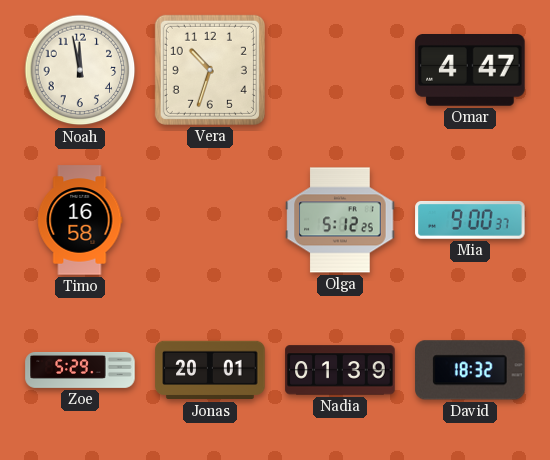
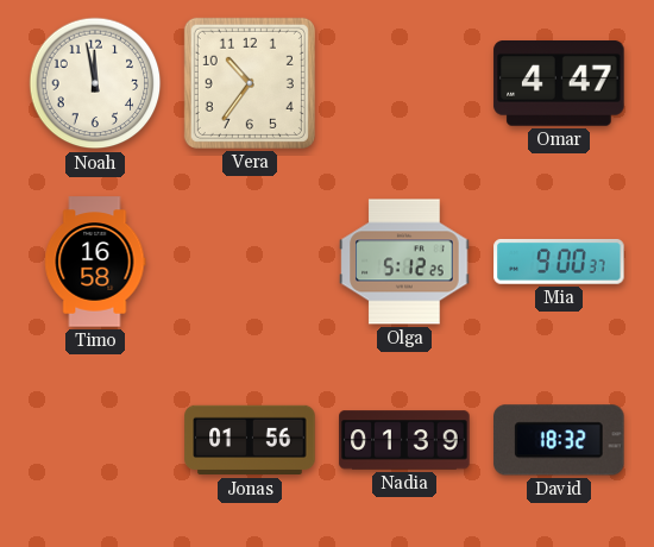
Vera: 10:33 -> 10:36
Zoe: 5:29 -> none
Jonas: 20:01 -> 01:56
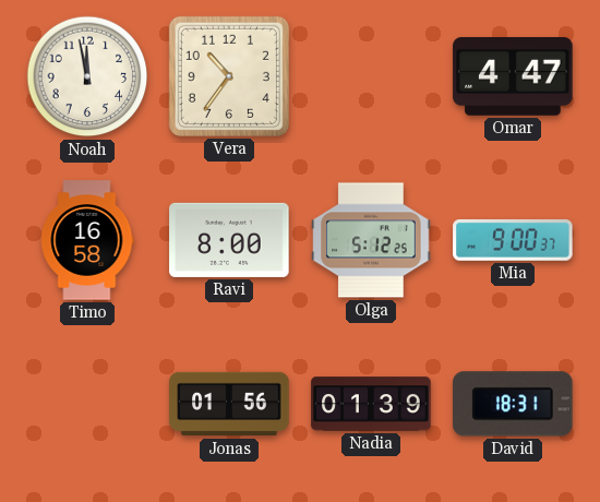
Ravi: none -> 8:00
David: 18:32 -> 18:31
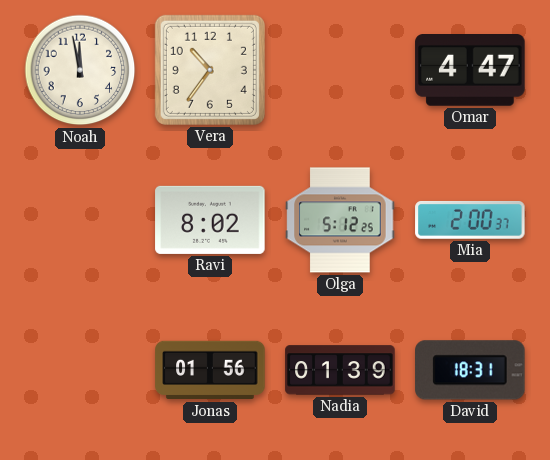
Timo: 16:58 -> none
Ravi: 8:00 -> 8:02
Mia: 9:00 -> 2:00
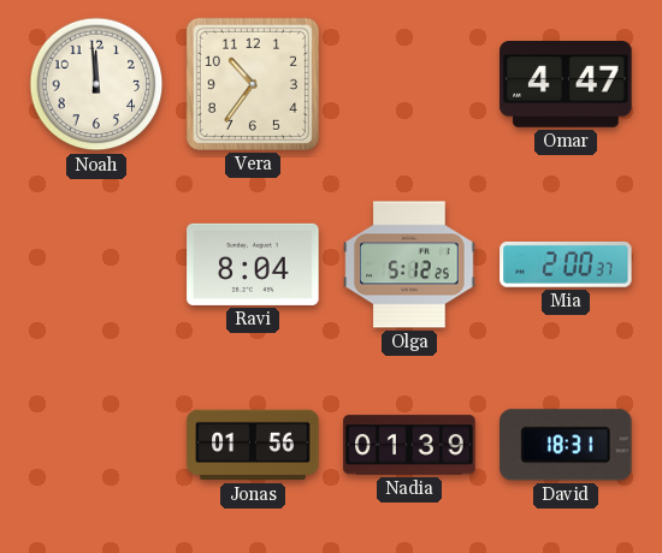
Noah: 11:58 -> 11:59
Ravi: 8:02 -> 8:04
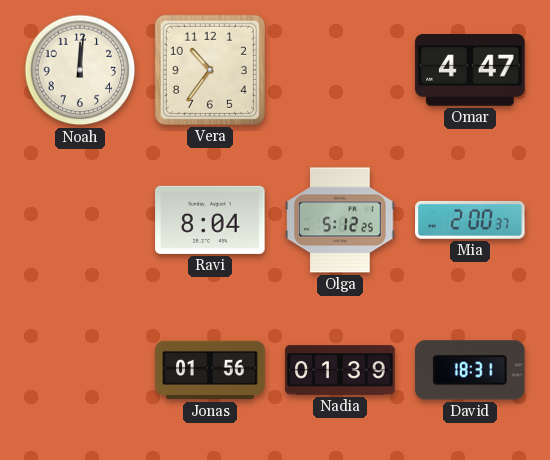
Noah: 11:59 -> 12:01
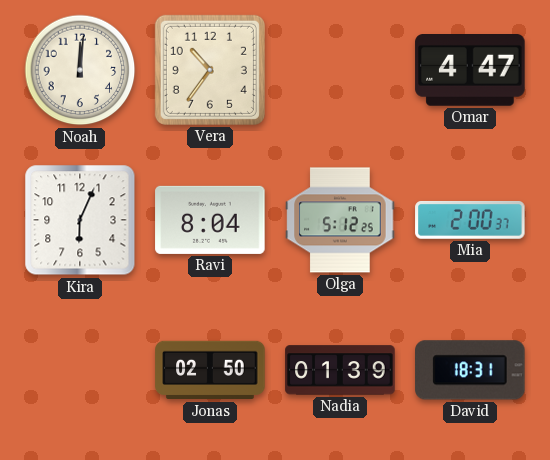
Kira: none -> 6:04
Jonas: 01:56 -> 02:50
